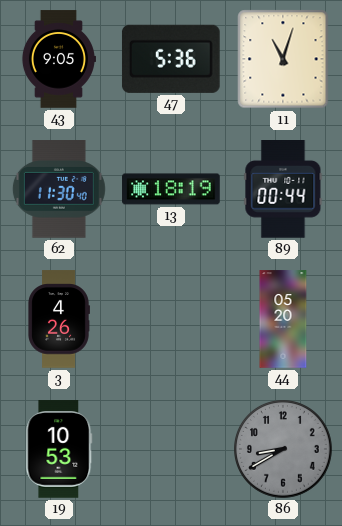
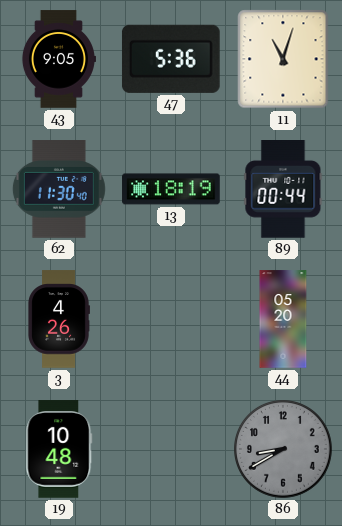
19: 10:53 -> 10:48
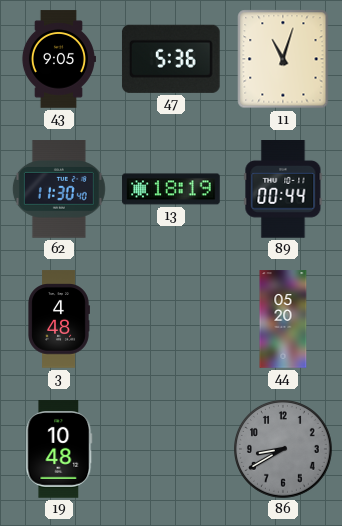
3: 4:26 -> 4:48
